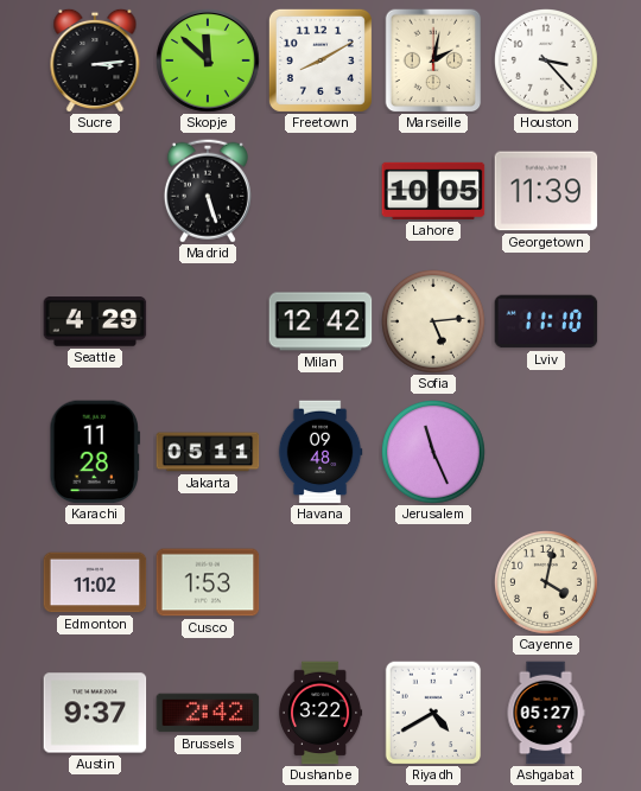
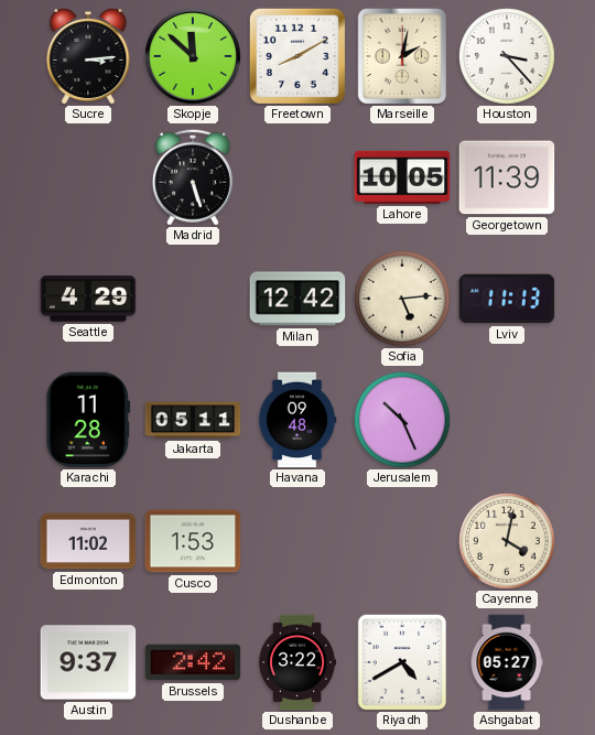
Lviv: 11:10 -> 11:13
Jerusalem: 11:26 -> 10:26
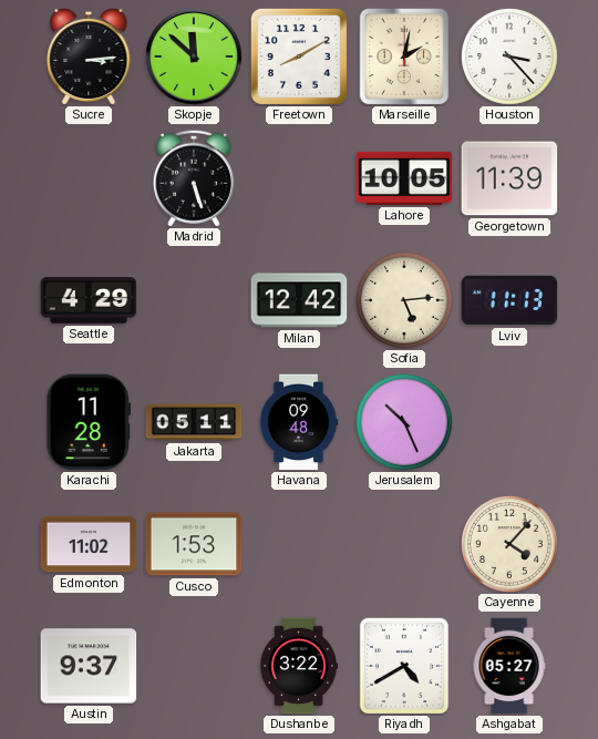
Cayenne: 4:02 -> 4:07
Brussels: 2:42 -> none
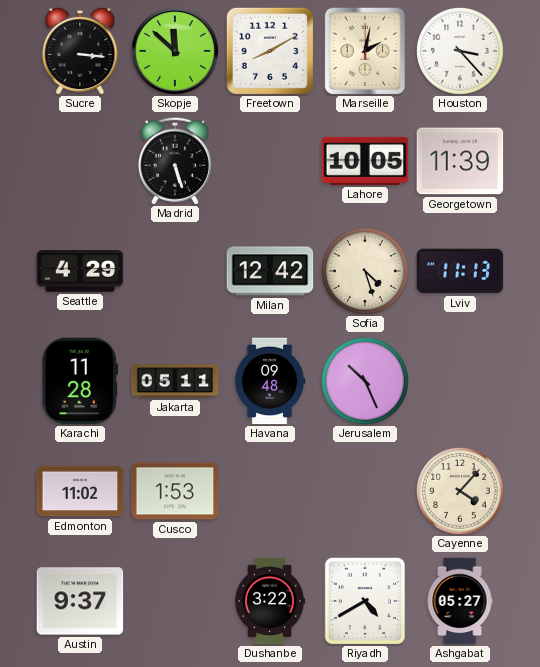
Sucre: 3:14 -> 3:16
Sofia: 5:14 -> 4:27
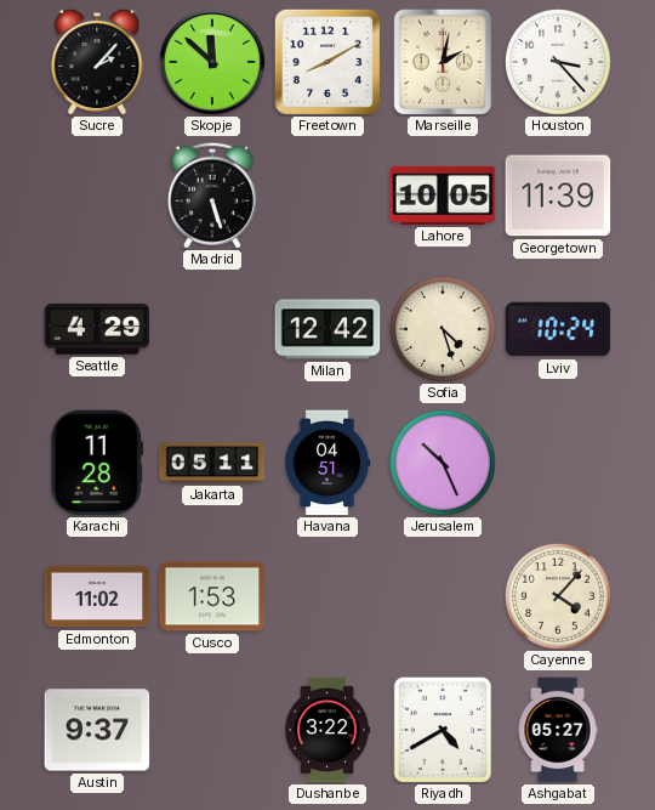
Sucre: 3:16 -> 2:07
Lviv: 11:13 -> 10:24
Havana: 09:48 -> 04:51
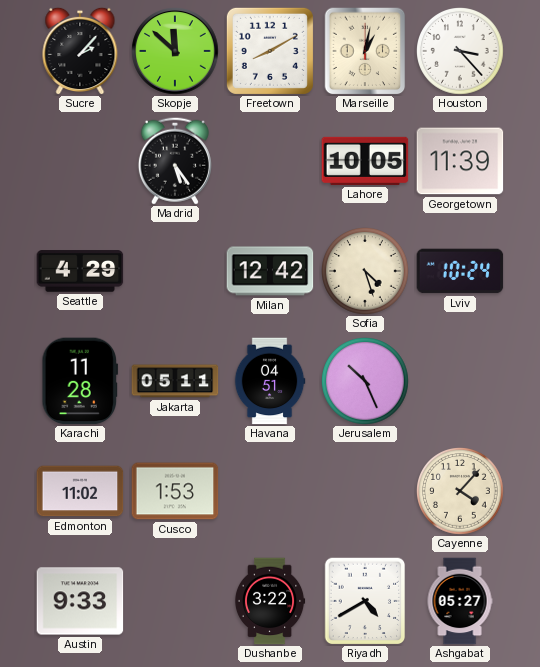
Marseille: 2:02 -> 1:02
Madrid: 5:27 -> 5:24
Austin: 9:37 -> 9:33
